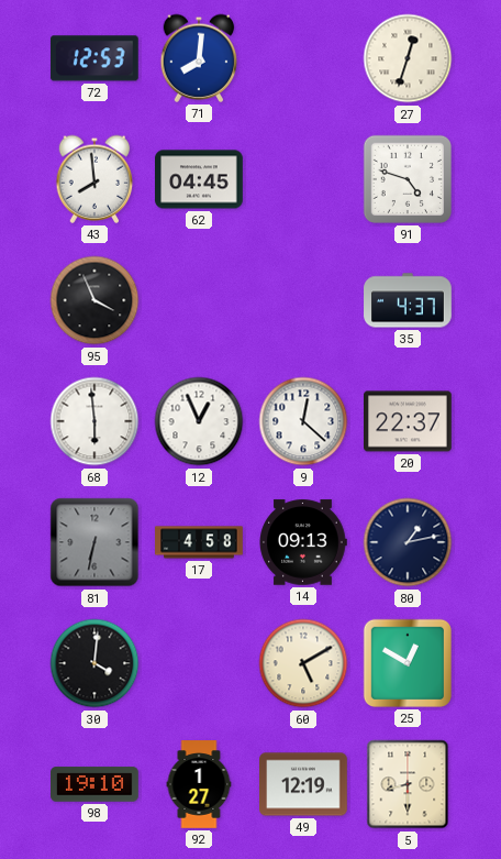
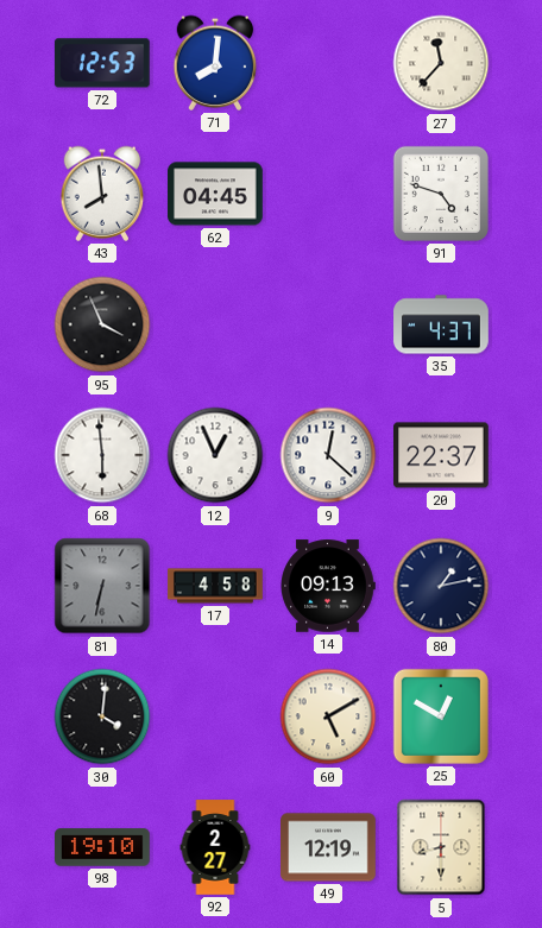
27: 12:33 -> 11:37
92: 1:27 -> 2:27
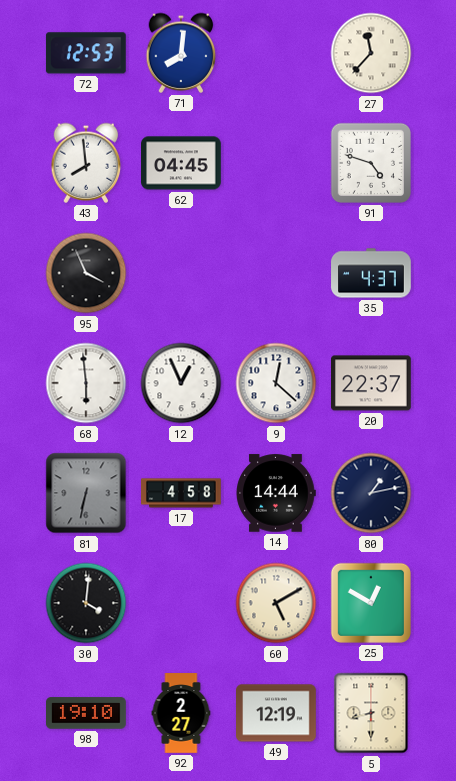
14: 09:13 -> 14:44
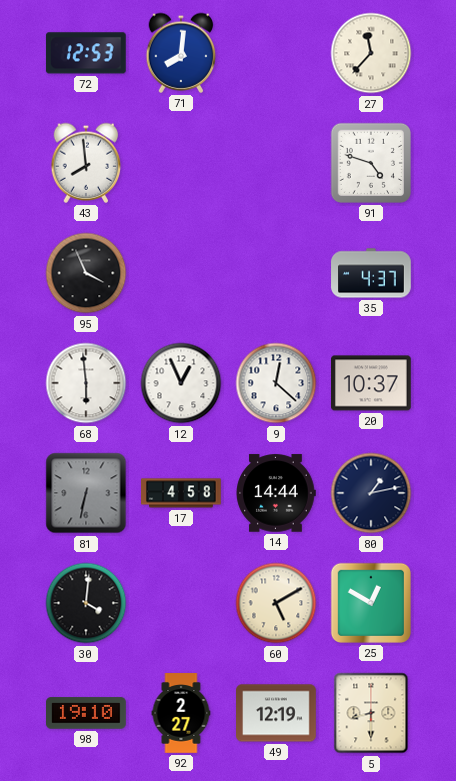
62: 04:45 -> none
20: 22:37 -> 10:37
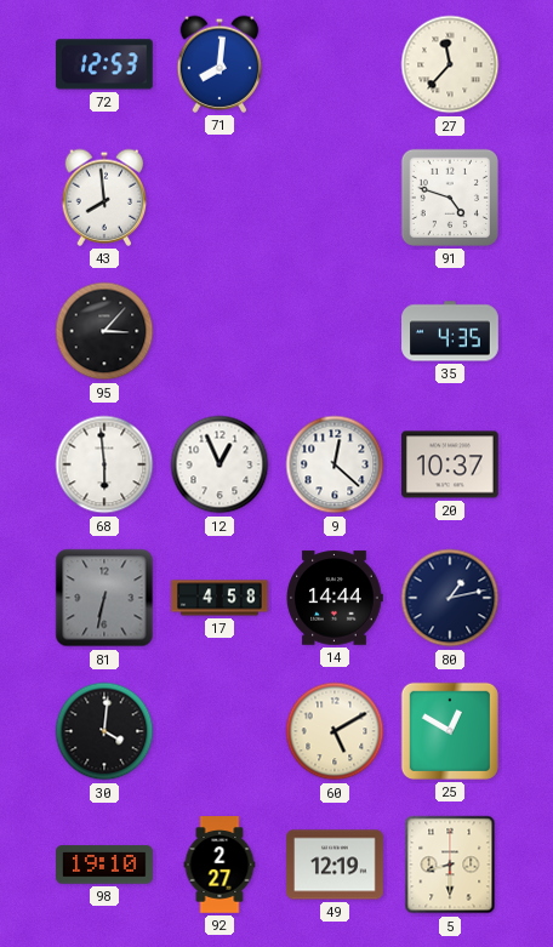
95: 3:56 -> 3:07
35: 4:37 -> 4:35
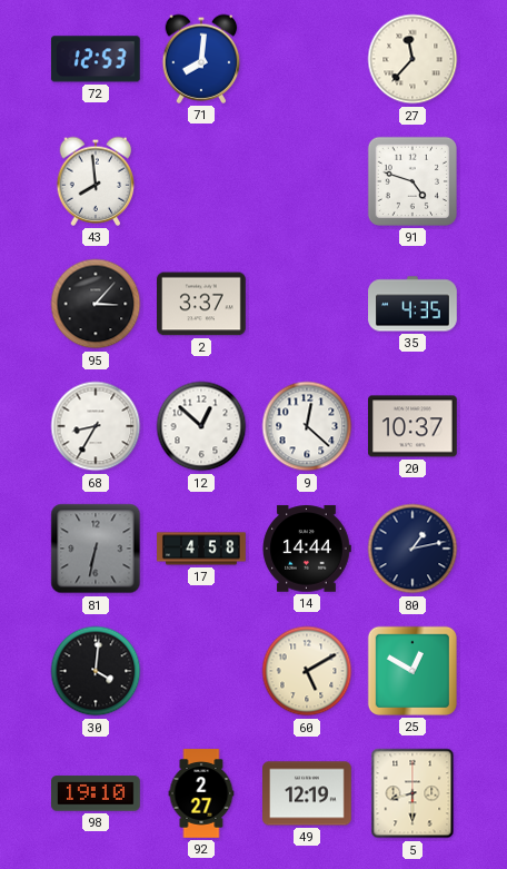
2: none -> 3:37
68: 5:59 -> 8:35
12: 12:56 -> 12:52
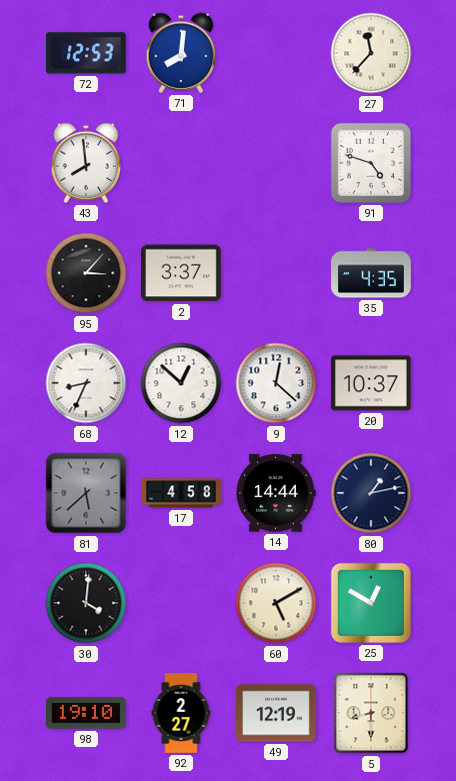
68: 8:35 -> 8:34
81: 6:32 -> 5:38
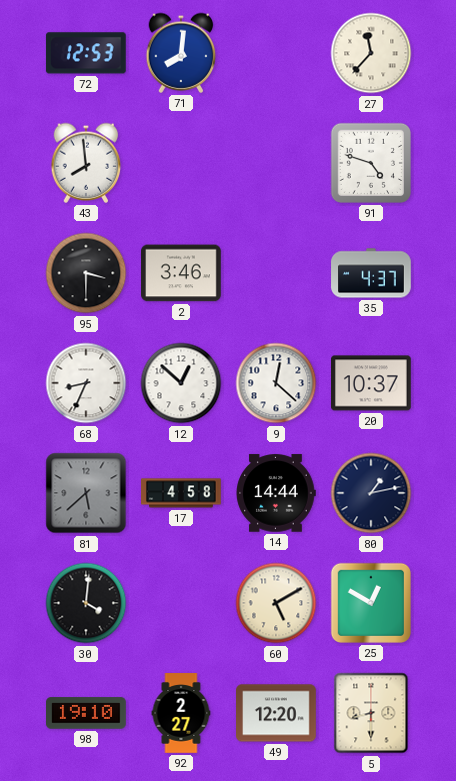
95: 3:07 -> 3:30
2: 3:37 -> 3:46
35: 4:35 -> 4:37
49: 12:19 -> 12:20
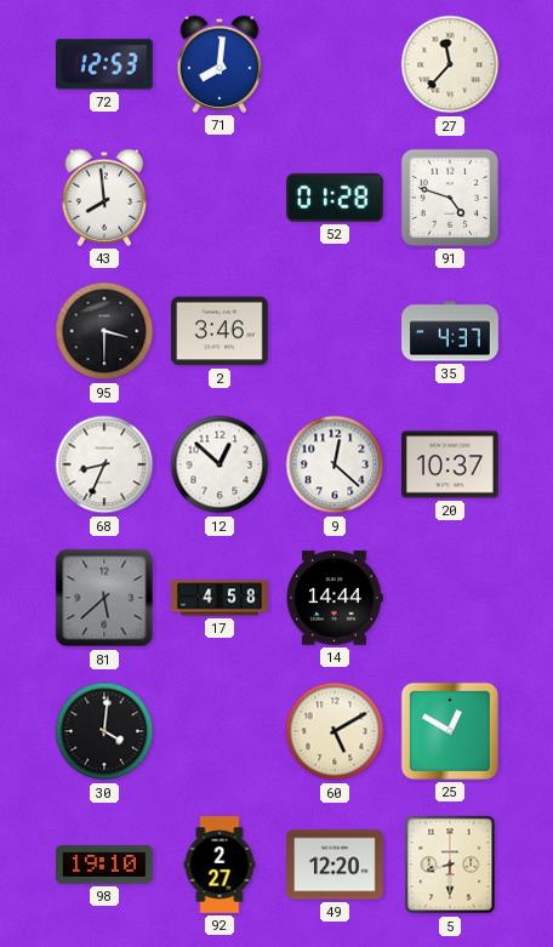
52: none -> 01:28
80: 1:13 -> none
